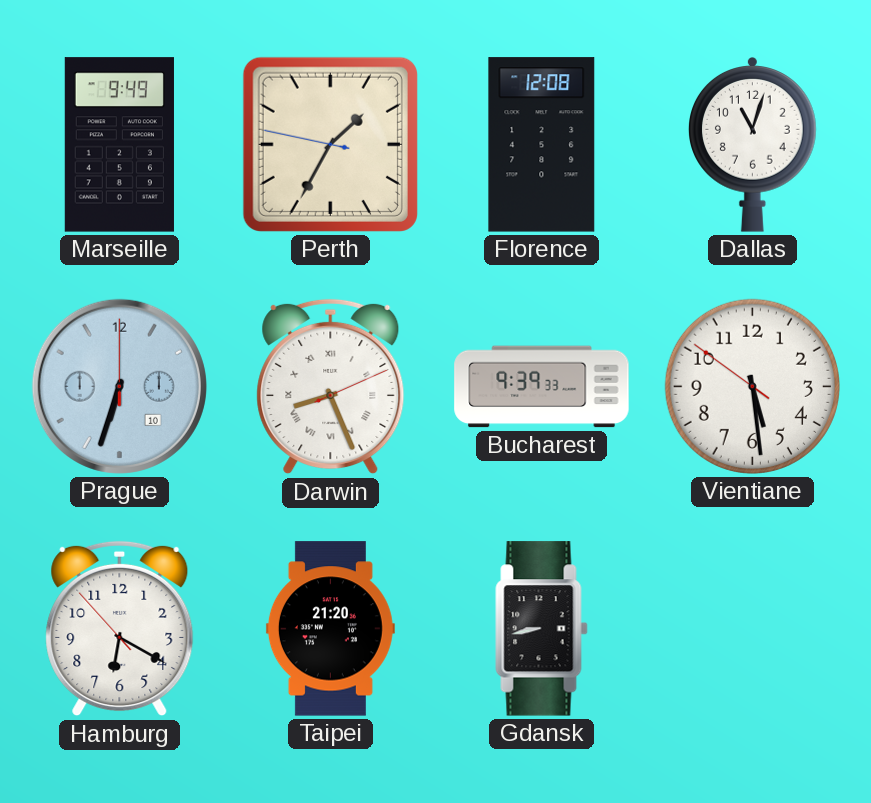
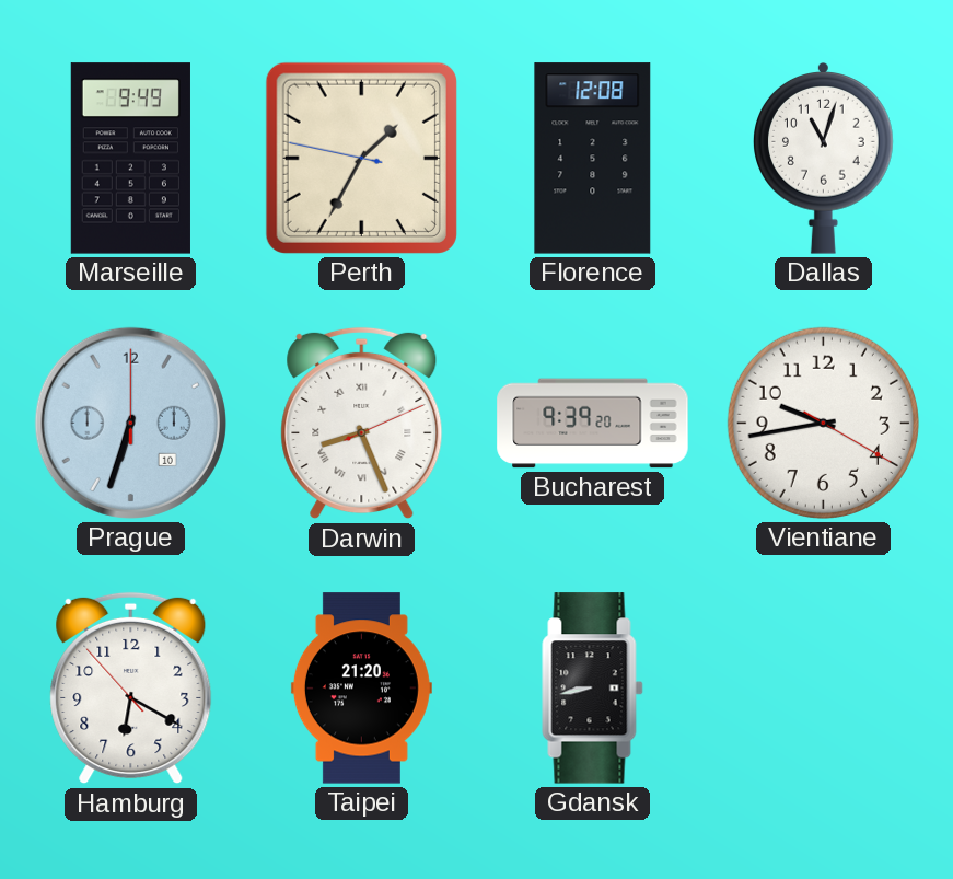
Bucharest: 9:39:33 -> 9:39:20
Vientiane: 5:28 -> 9:43
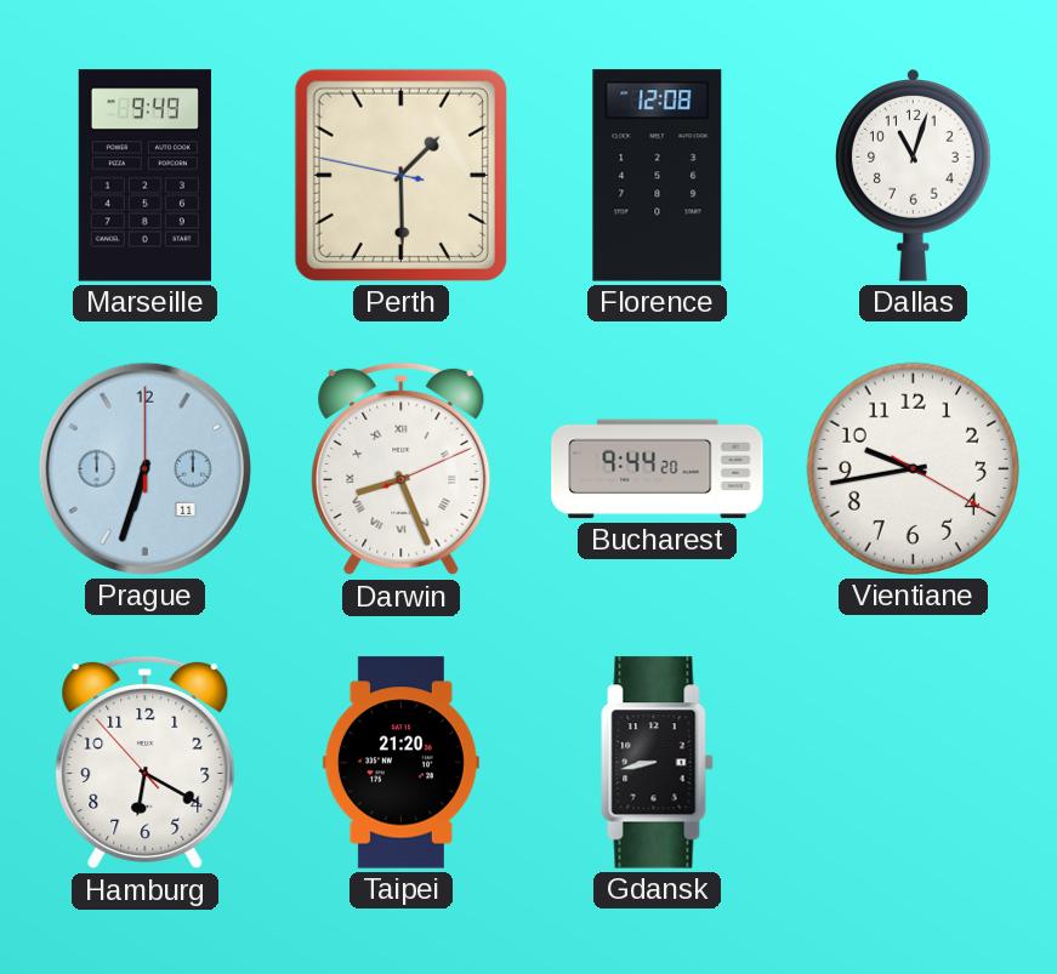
Perth: 1:34 -> 1:29
Prague date: 10 -> 11
Bucharest: 9:39 -> 9:44
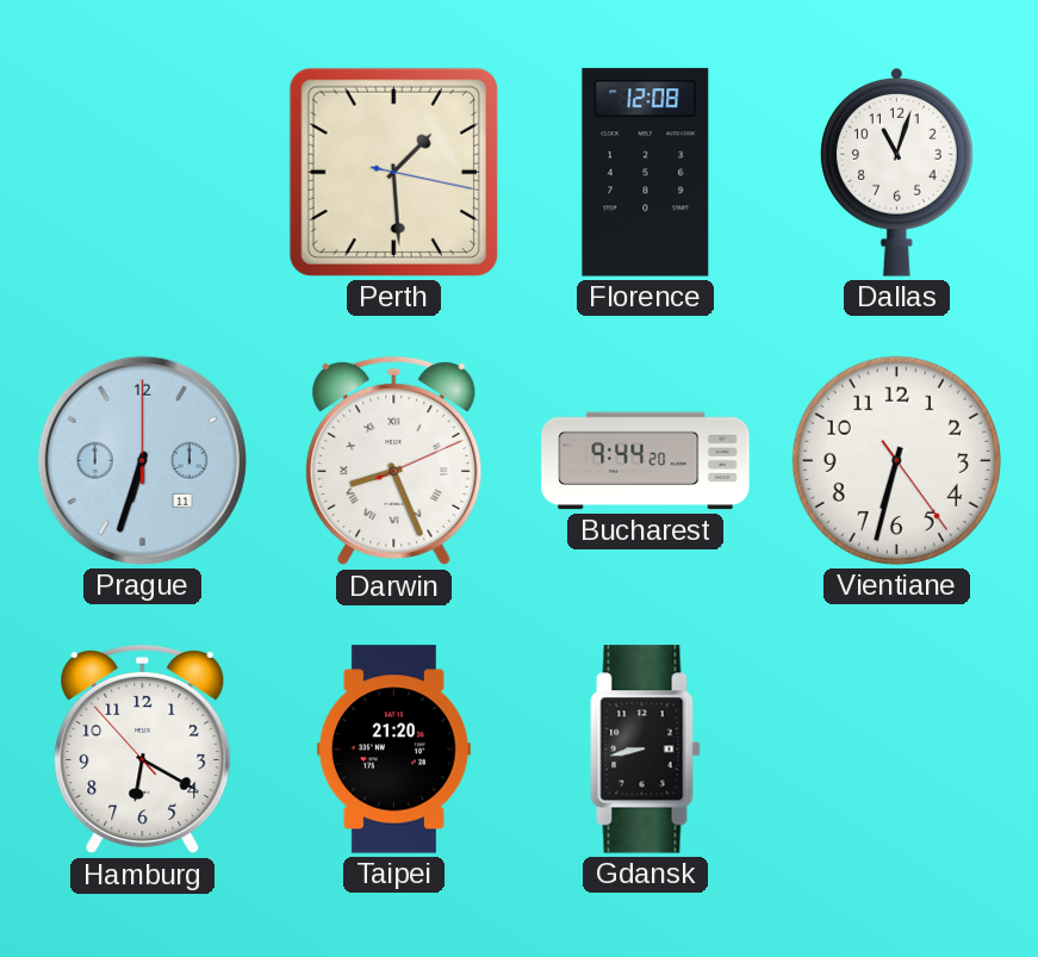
Marseille: 9:49 -> none
Perth: 1:29:47 -> 1:29:17
Vientiane: 9:43 -> 6:32
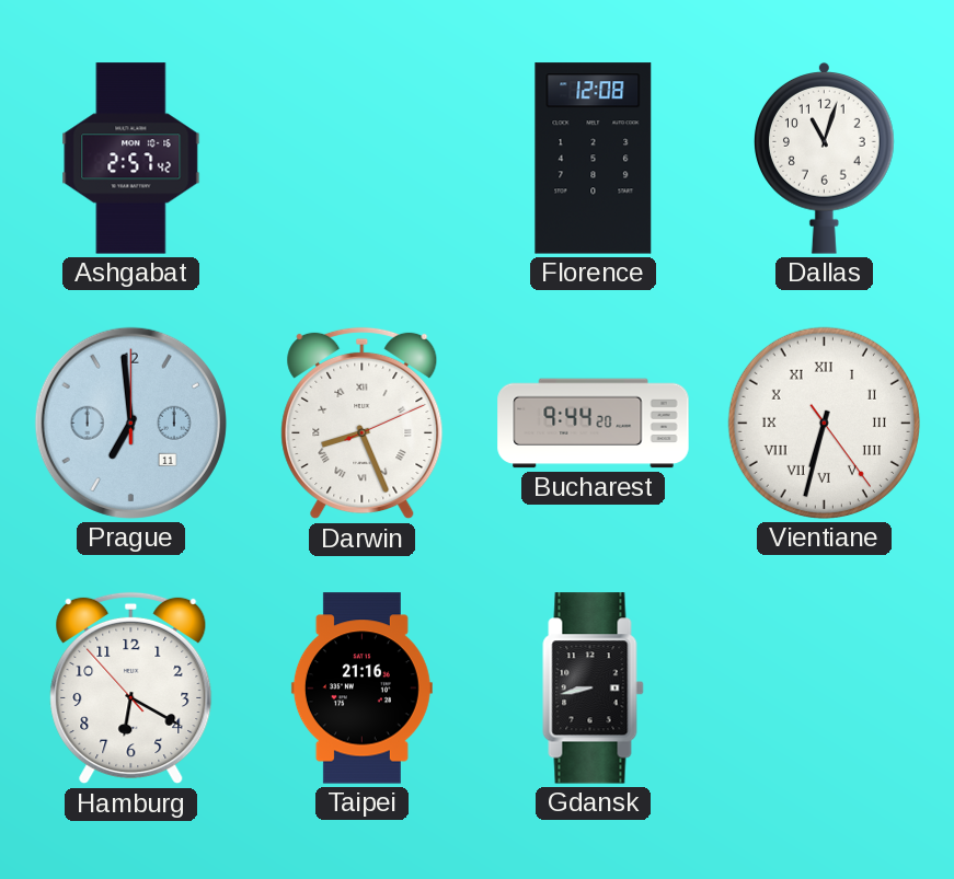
Ashgabat: none -> 2:57
Perth: 1:29 -> none
Prague: 6:33 -> 6:59
Vientiane numerals: Arabic -> Roman
Taipei: 21:20 -> 21:16
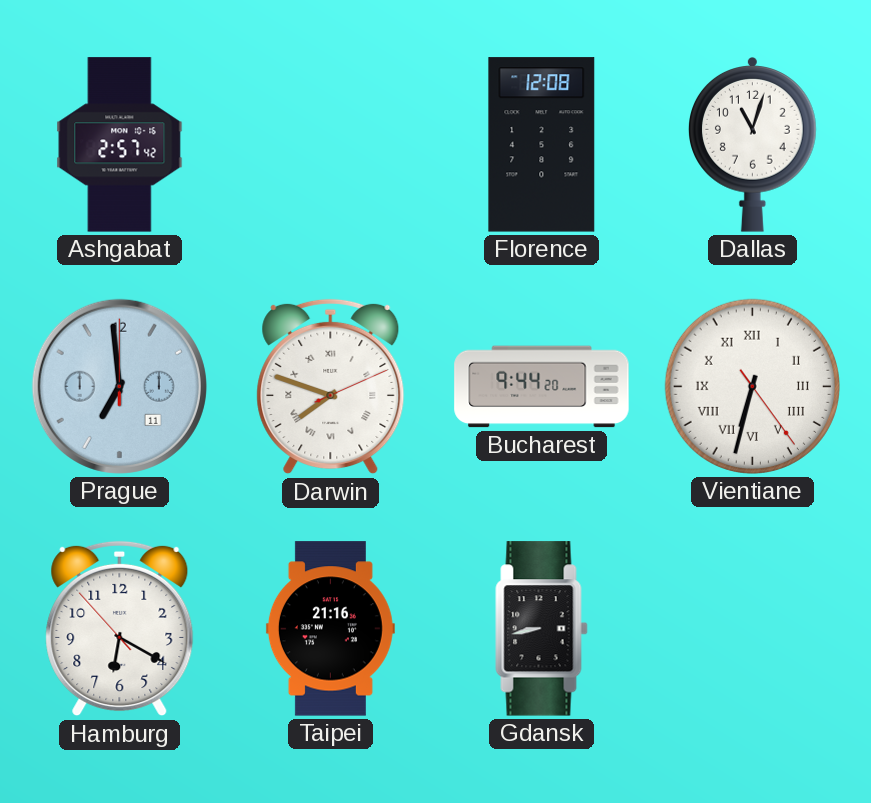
Darwin: 8:26 -> 7:48
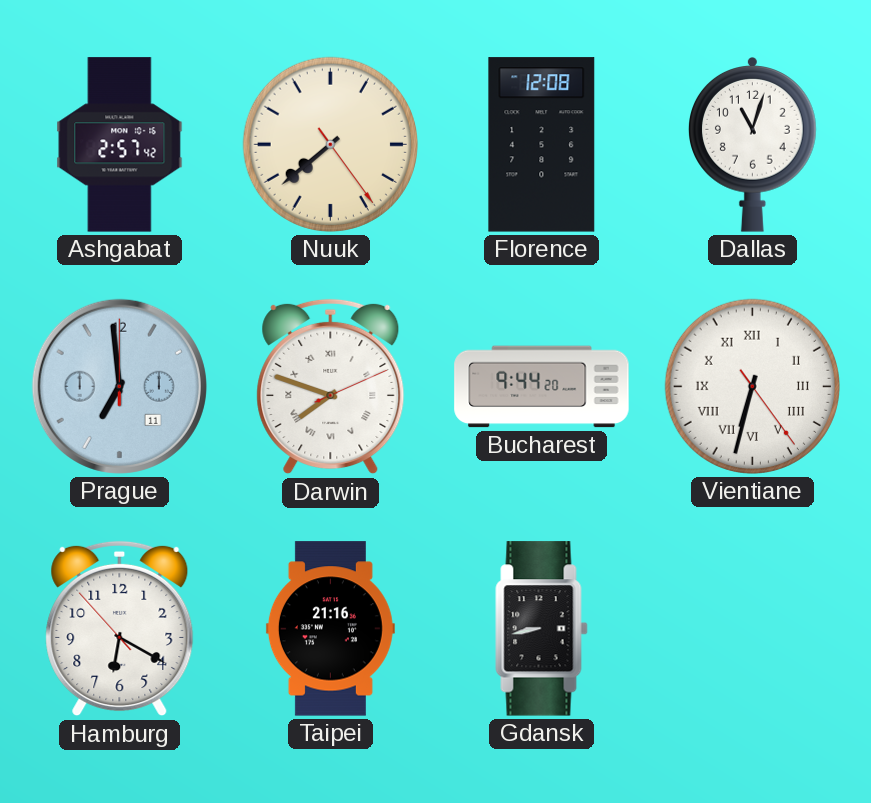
Nuuk: none -> 7:38
